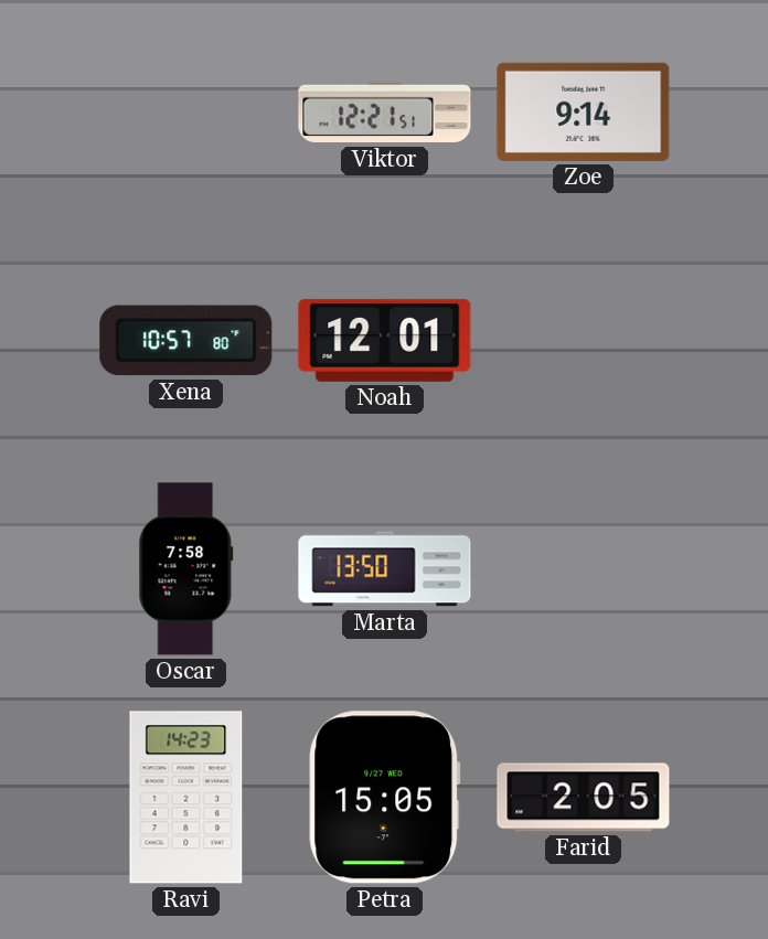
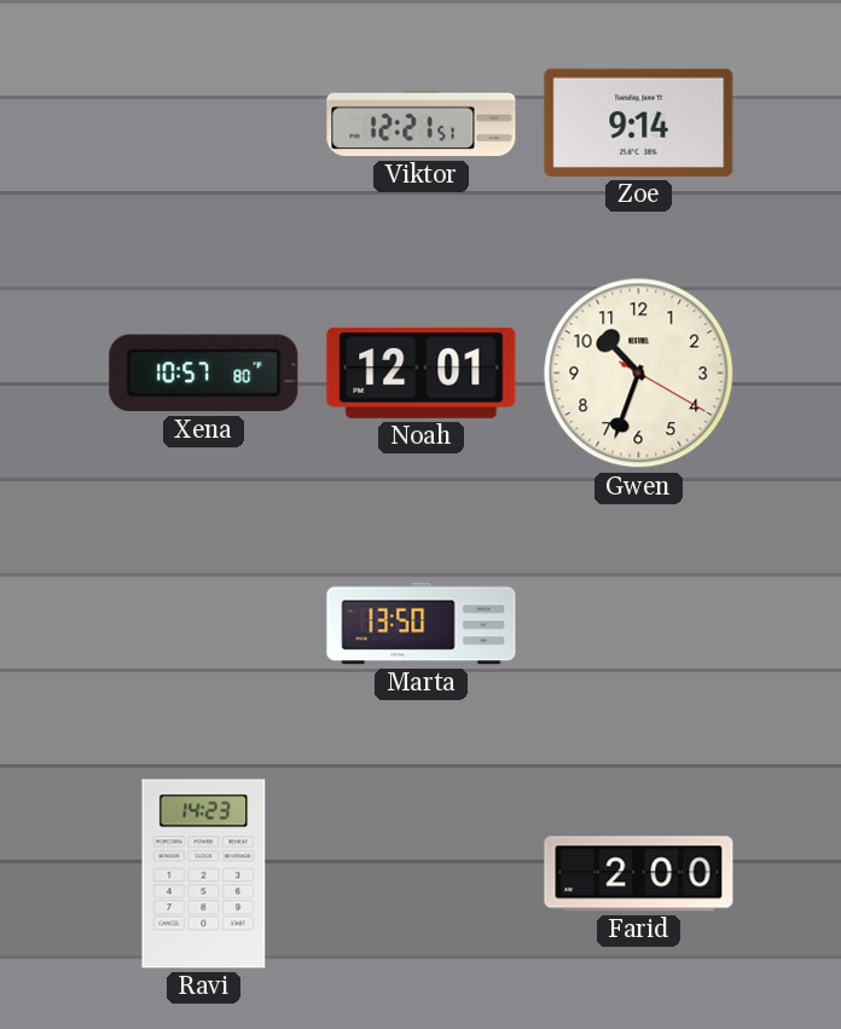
Gwen: none -> 10:33
Oscar: 7:58 -> none
Petra: 15:05 -> none
Farid: 2:05 -> 2:00
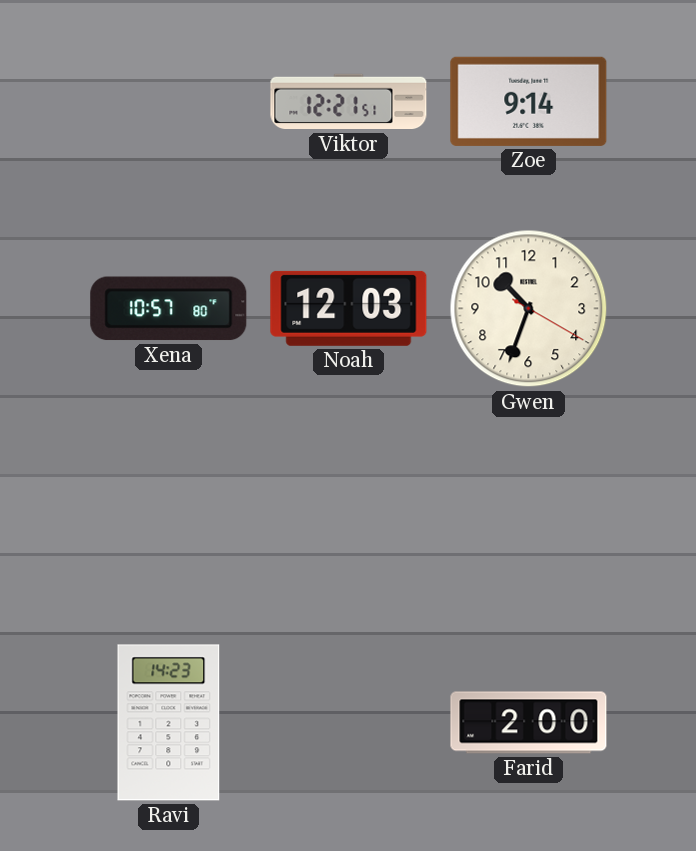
Noah: 12:01 -> 12:03
Marta: 13:50 -> none
